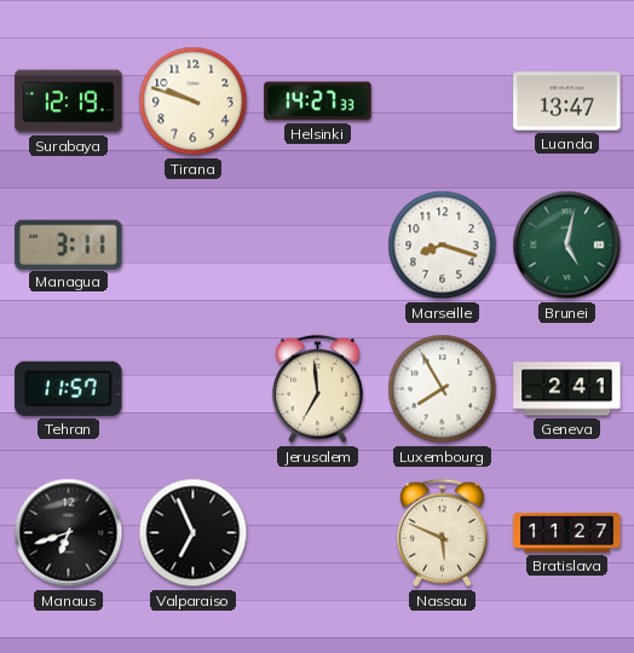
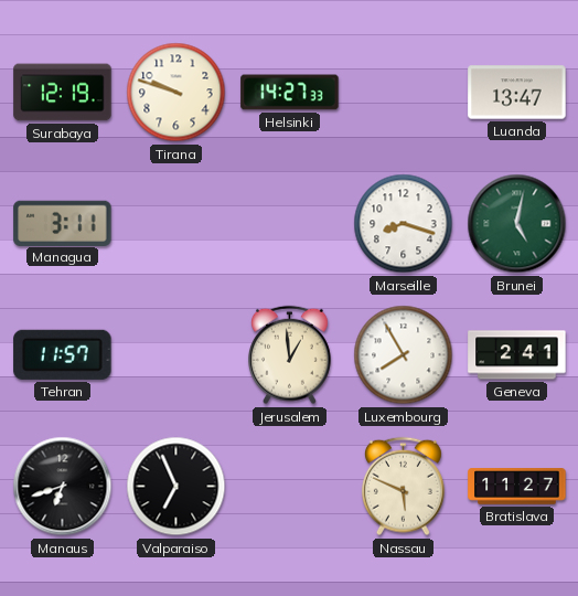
Jerusalem: 6:59 -> 12:59
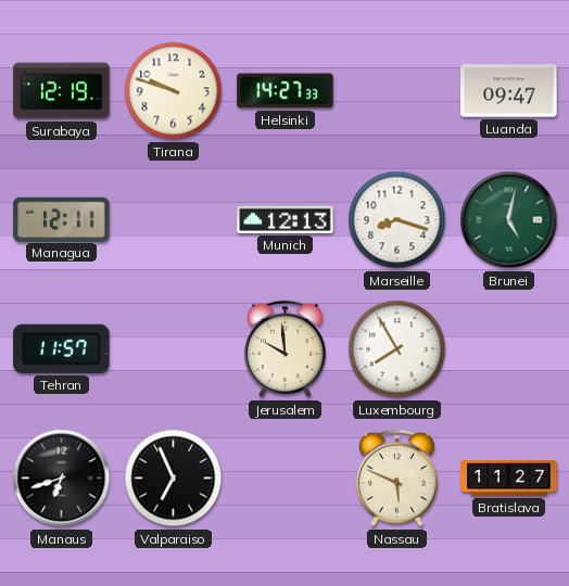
Luanda: 13:47 -> 09:47
Managua: 3:11 -> 12:11
Munich: none -> 12:13
Jerusalem: 12:59 -> 9:59
Geneva: 2:41 -> none
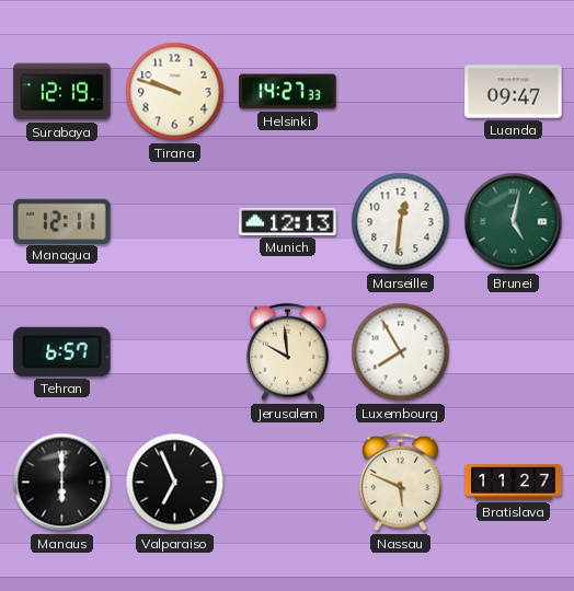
Marseille: 8:18 -> 12:31
Tehran: 11:57 -> 6:57
Manaus: 6:42 -> 6:00
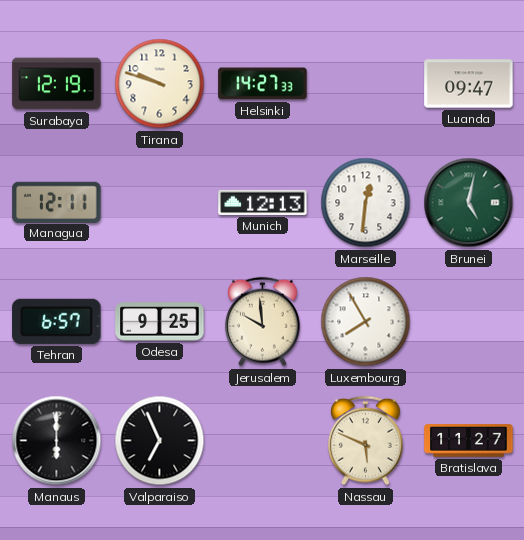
Odesa: none -> 9:25
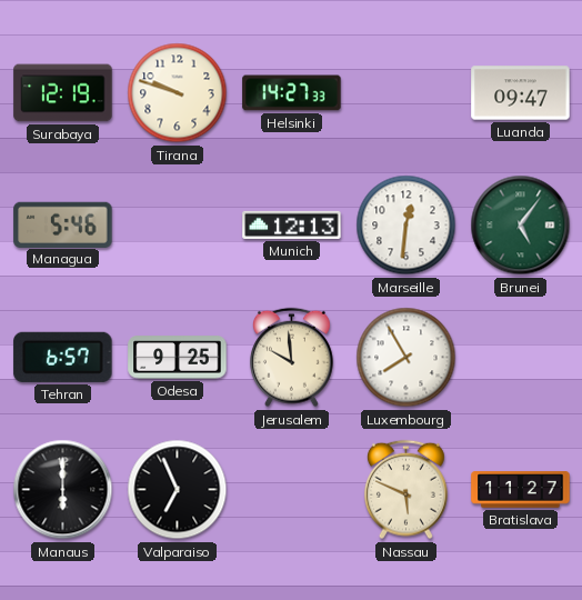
Managua: 12:11 -> 5:46
Brunei: 5:02 -> 5:06
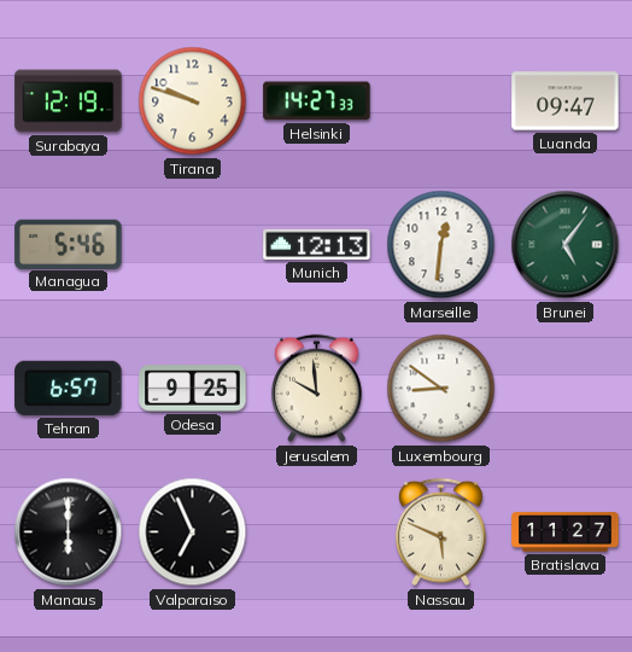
Luxembourg: 7:55 -> 8:51
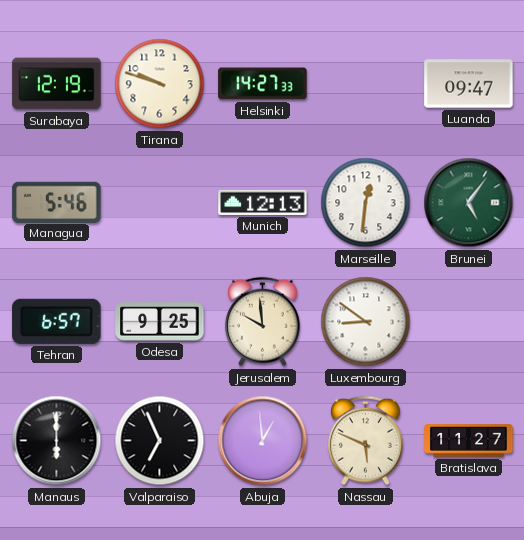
Abuja: none -> 12:59
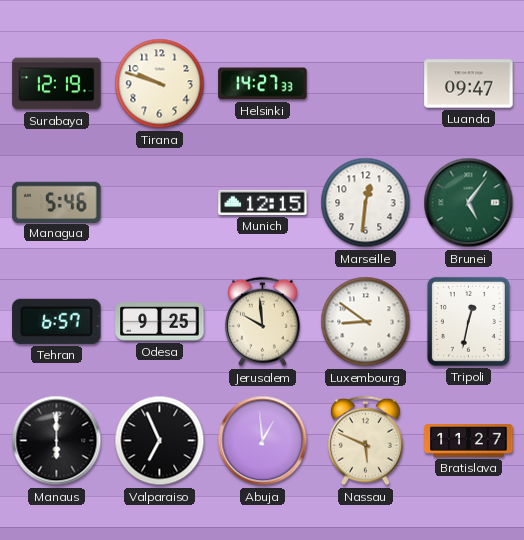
Munich: 12:13 -> 12:15
Tripoli: none -> 12:32
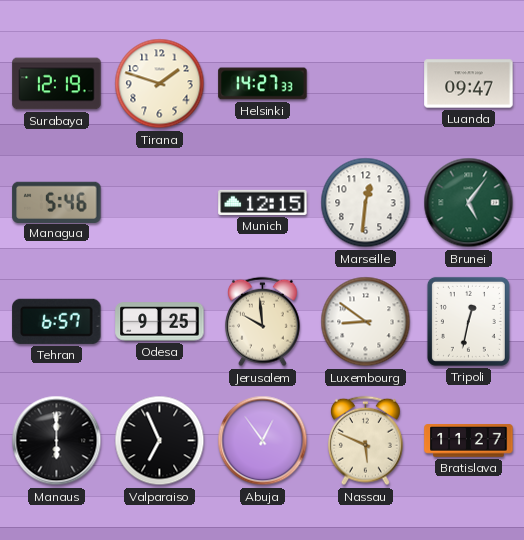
Tirana: 9:48 -> 1:48
Abuja: 12:59 -> 12:54
